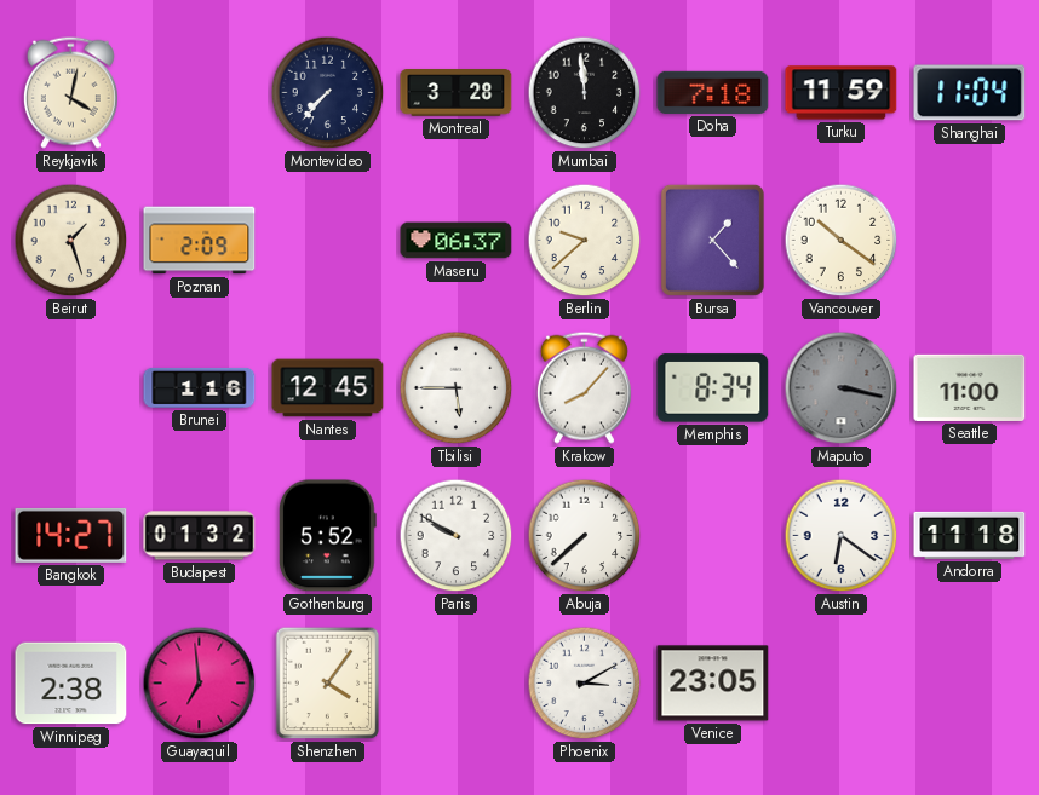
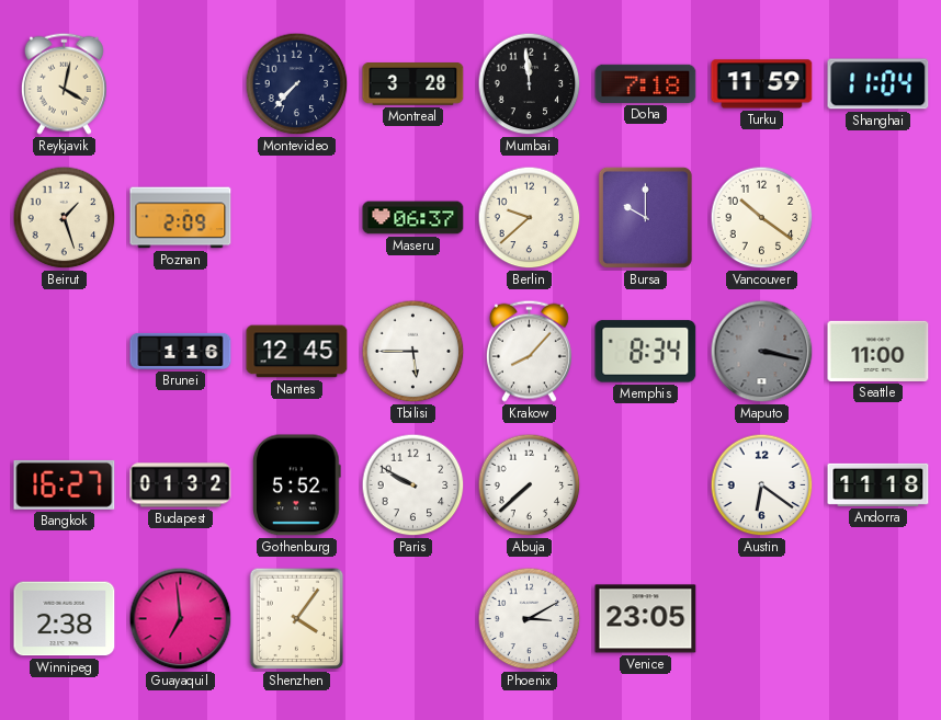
Bursa: 1:23 -> 10:00
Bangkok: 14:27 -> 16:27
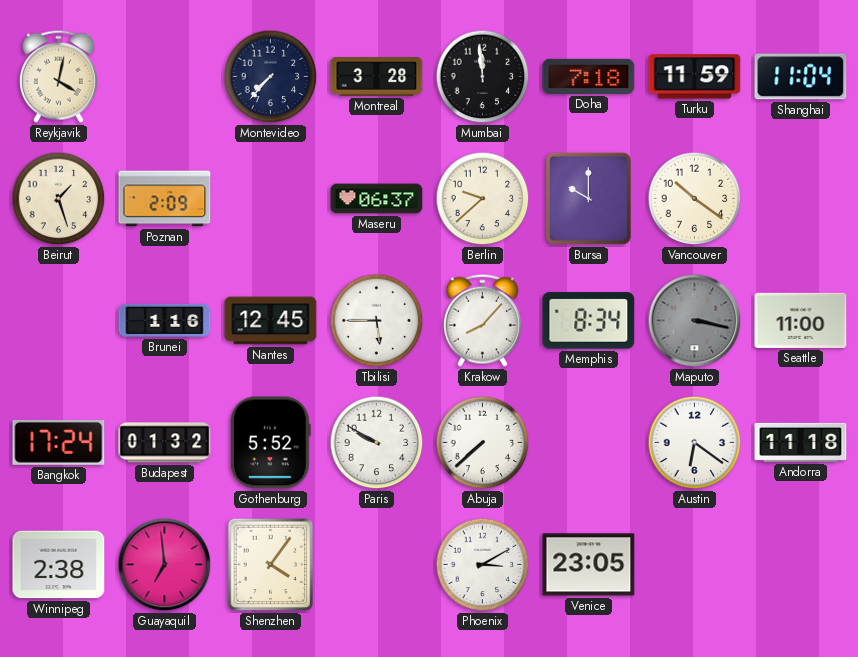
Bangkok: 16:27 -> 17:24
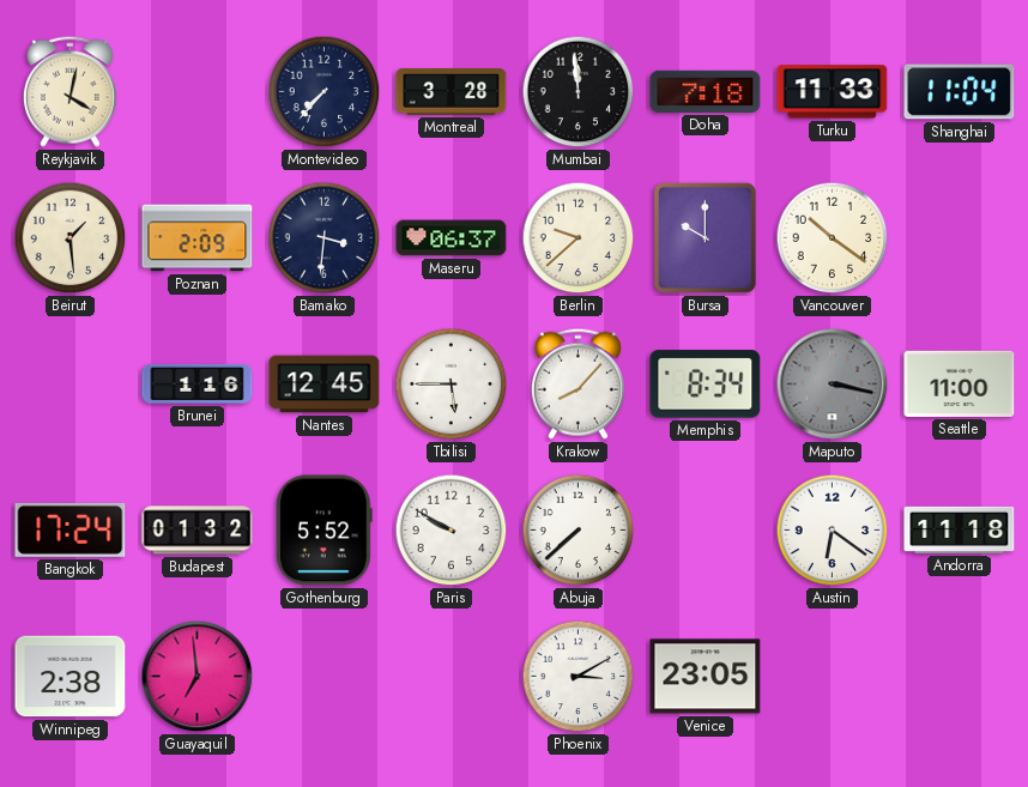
Turku: 11:59 -> 11:33
Beirut: 1:27 -> 1:29
Bamako: none -> 3:31
Shenzhen: 4:06 -> none
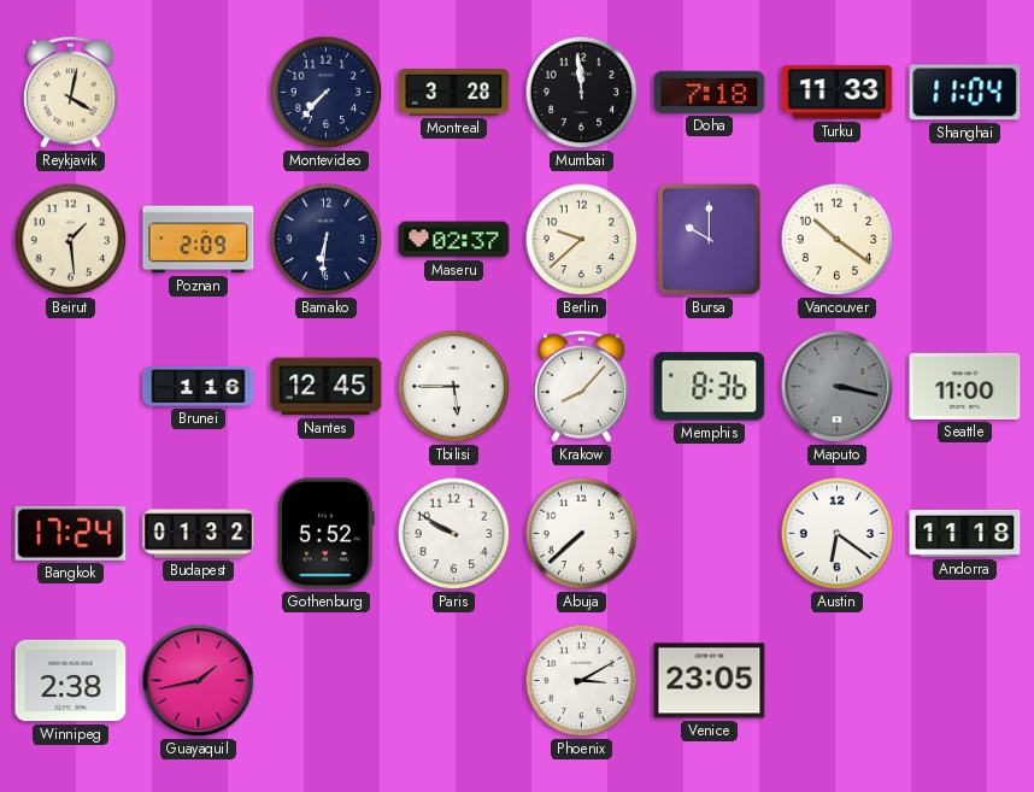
Bamako: 3:31 -> 6:31
Maseru: 06:37 -> 02:37
Memphis: 8:34 -> 8:36
Guayaquil: 6:59 -> 1:43
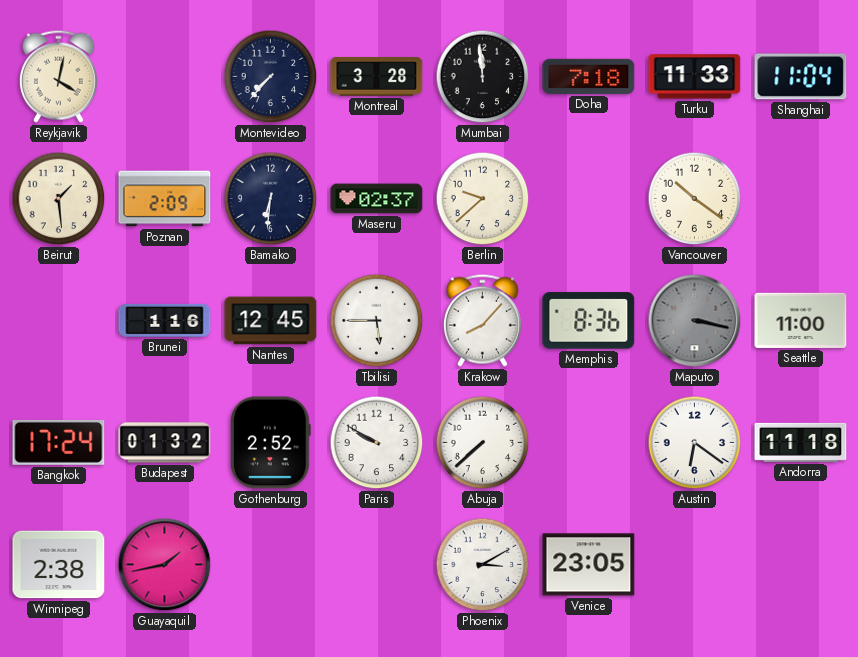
Bursa: 10:00 -> none
Gothenburg: 5:52 -> 2:52
